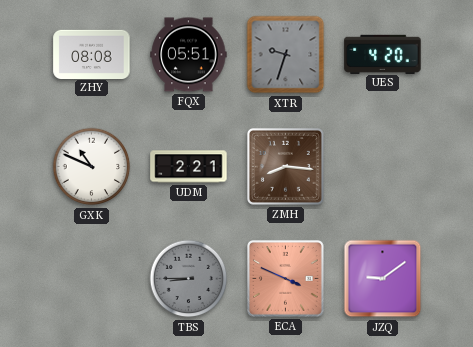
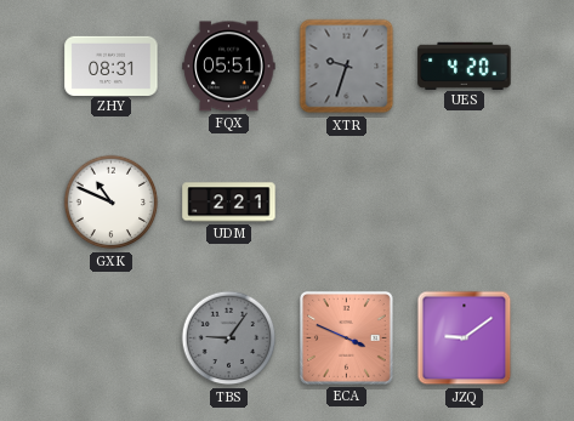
ZHY: 08:08 -> 08:31
ZMH: 8:16 -> none
TBS: 8:45 -> 9:06
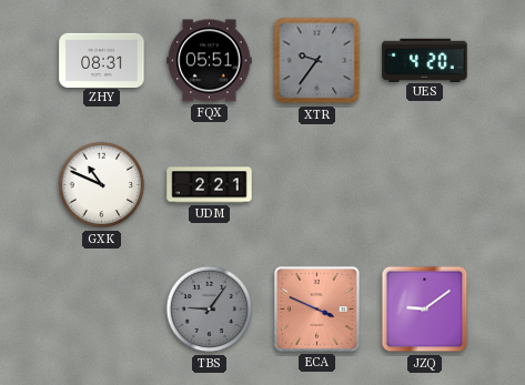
XTR: 9:33 -> 9:36
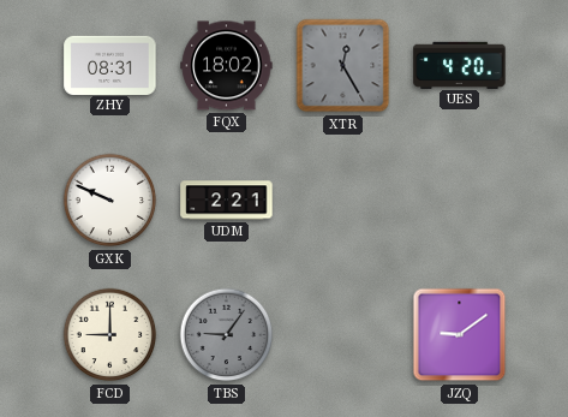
FQX: 05:51 -> 18:02
XTR: 9:36 -> 12:25
GXK: 10:49 -> 9:49
FCD: none -> 9:00
ECA: 3:49 -> none
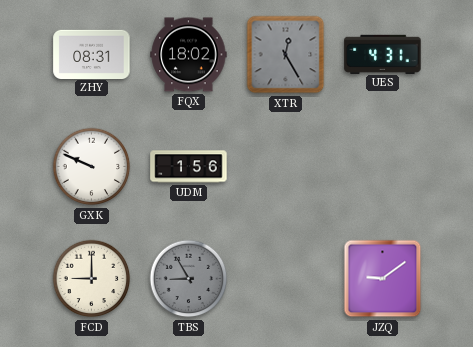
UES: 4:20 -> 4:31
UDM: 2:21 -> 1:56
TBS: 9:06 -> 8:55
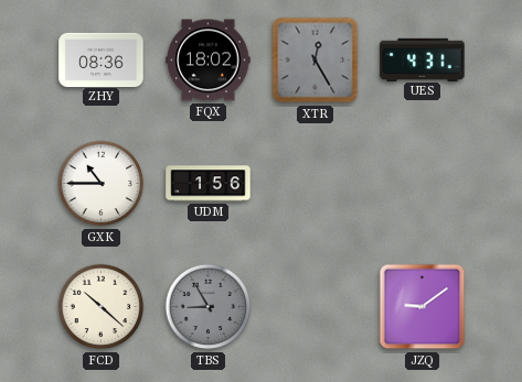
ZHY: 08:31 -> 08:36
GXK: 9:49 -> 10:45
FCD: 9:00 -> 10:22
